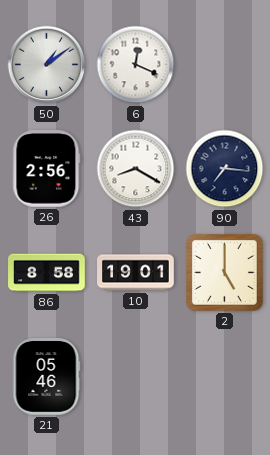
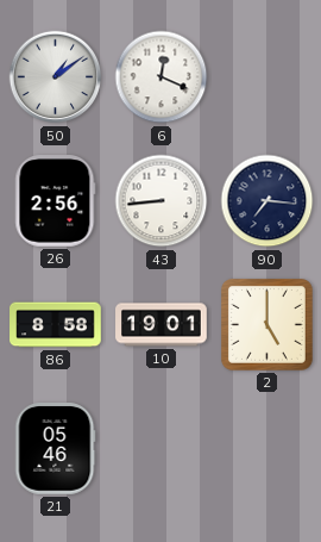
43: 8:20 -> 8:44
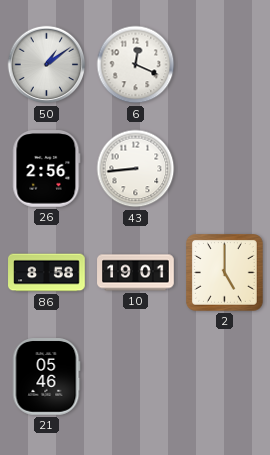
90: 7:16 -> none
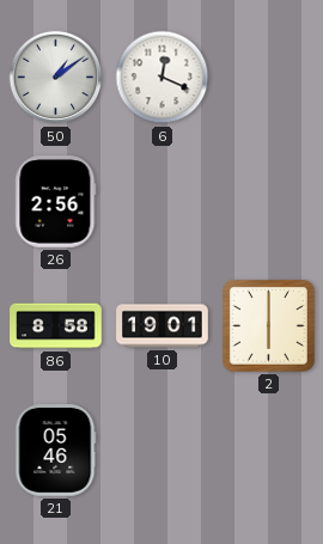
43: 8:44 -> none
2: 5:00 -> 6:00
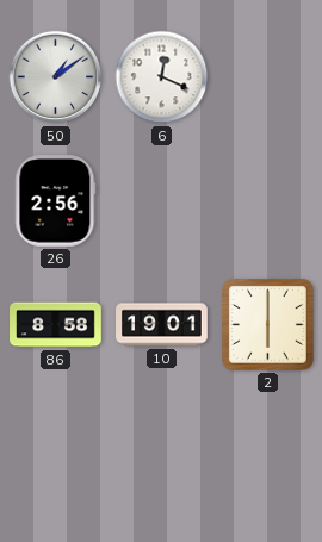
21: 05:46 -> none
